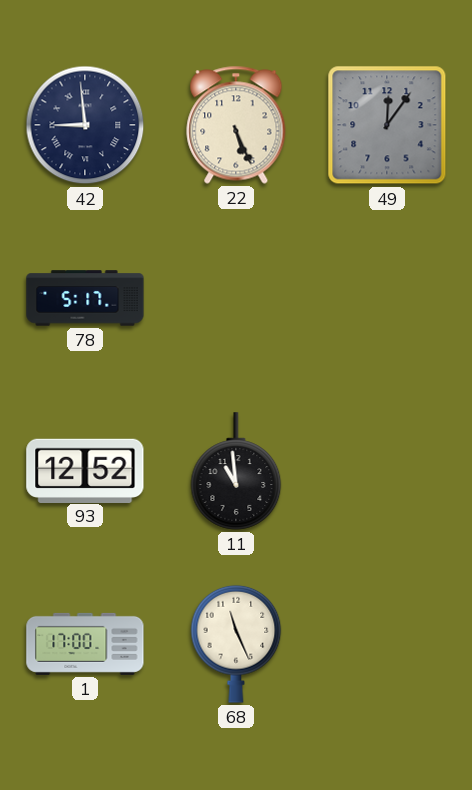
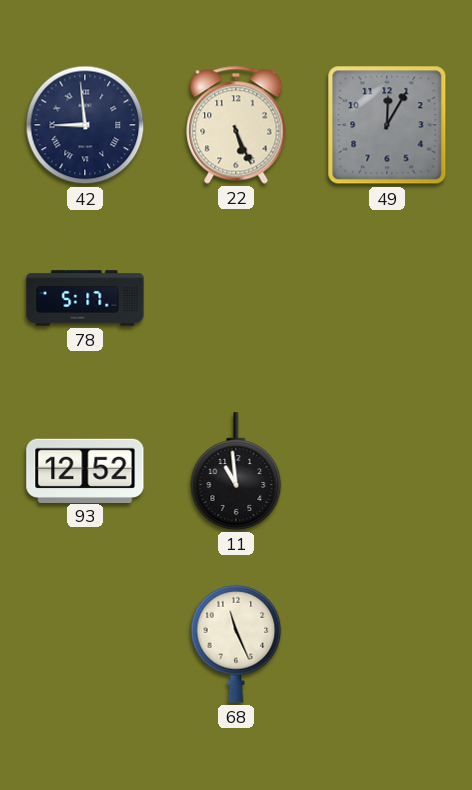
49: 12:06 -> 12:05
1: 17:00 -> none
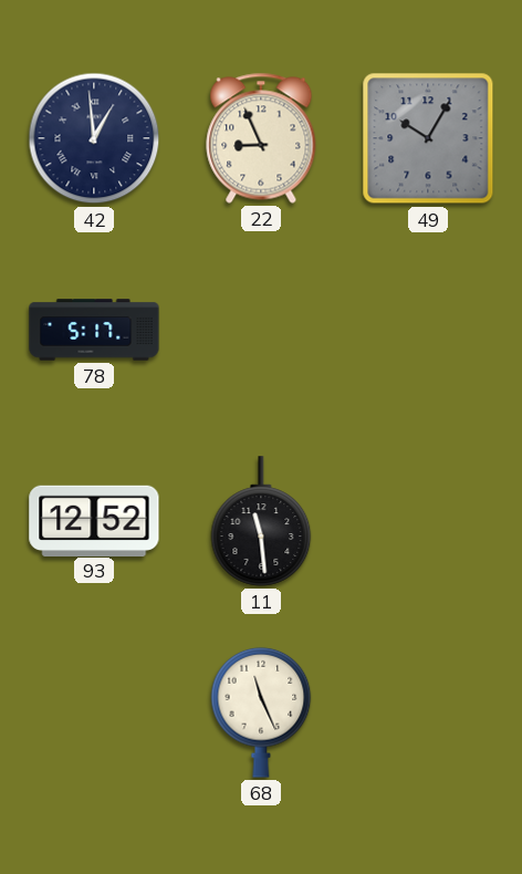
42: 8:59 -> 12:59
22: 5:26 -> 8:56
49: 12:05 -> 10:05
11: 10:59 -> 11:29
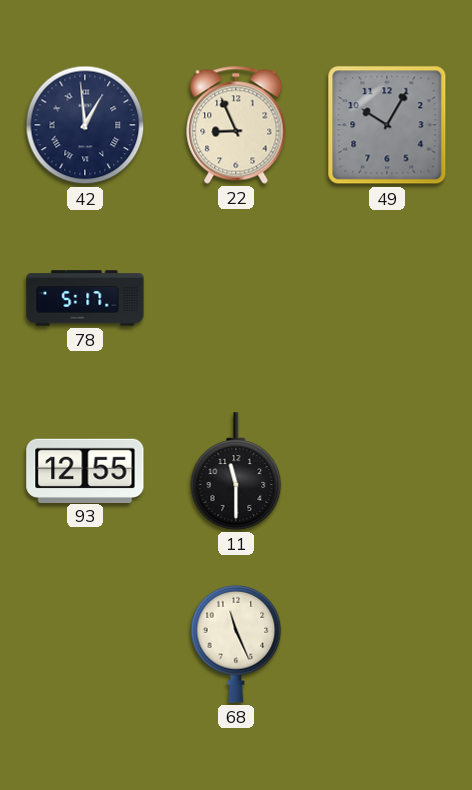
93: 12:52 -> 12:55
11: 11:29 -> 11:30
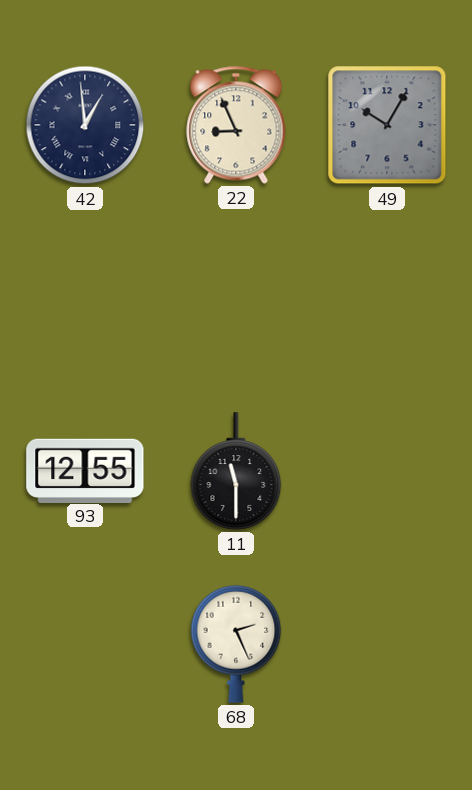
78: 5:17 -> none
68: 11:26 -> 2:26
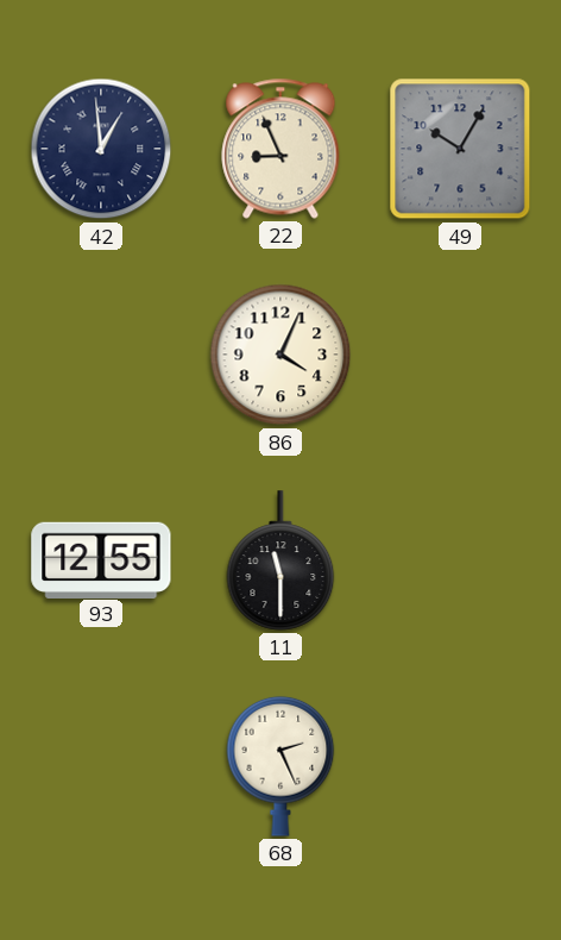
86: none -> 4:04
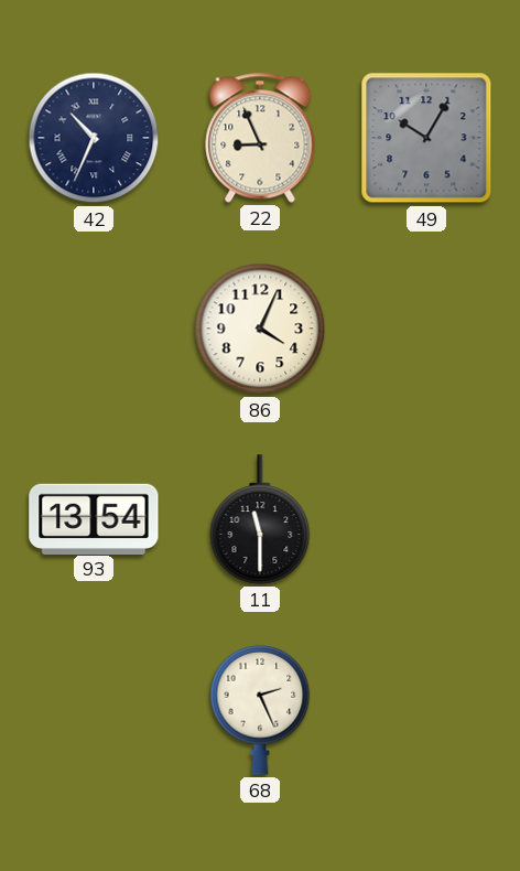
42: 12:59 -> 10:34
93: 12:55 -> 13:54
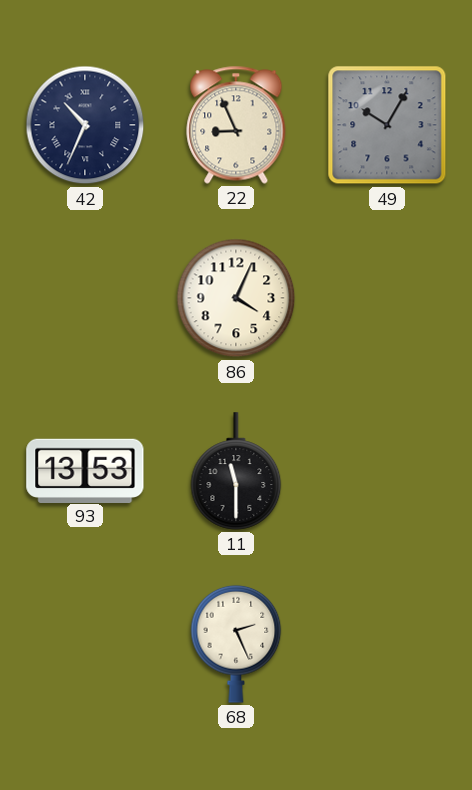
93: 13:54 -> 13:53
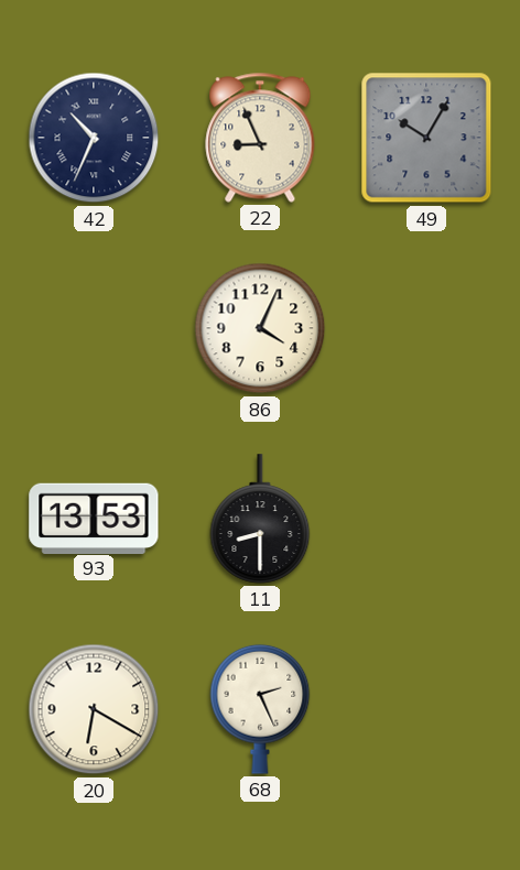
11: 11:30 -> 8:30
20: none -> 6:20
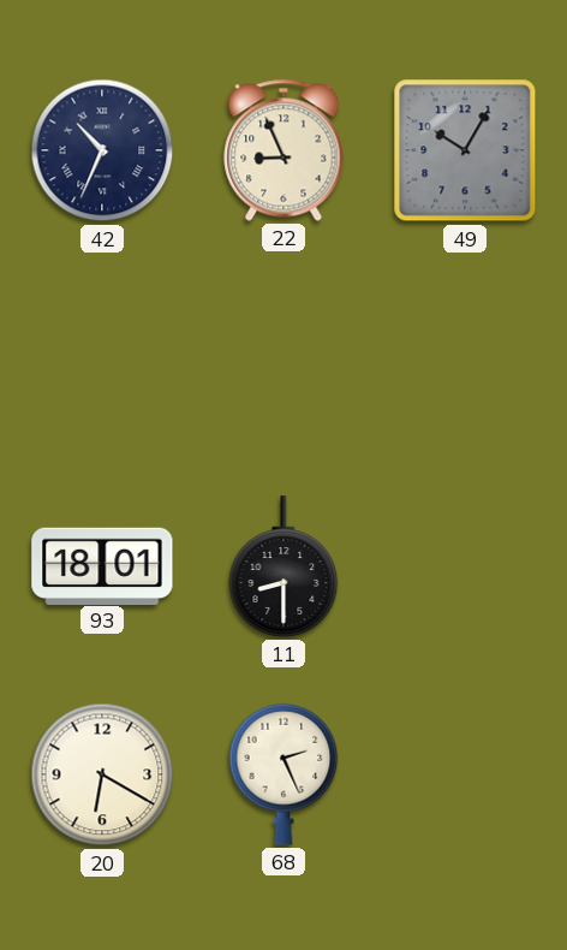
86: 4:04 -> none
93: 13:53 -> 18:01
